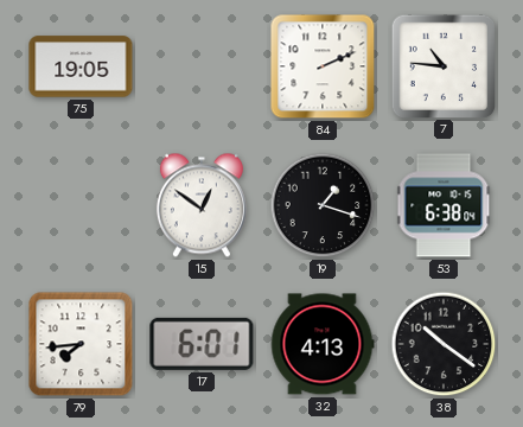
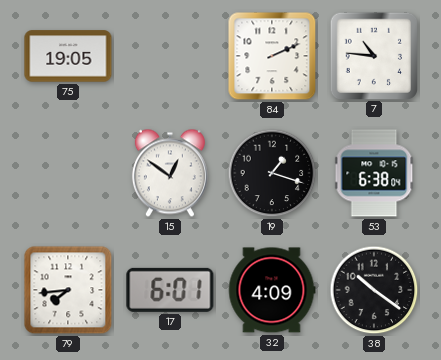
32: 4:13 -> 4:09
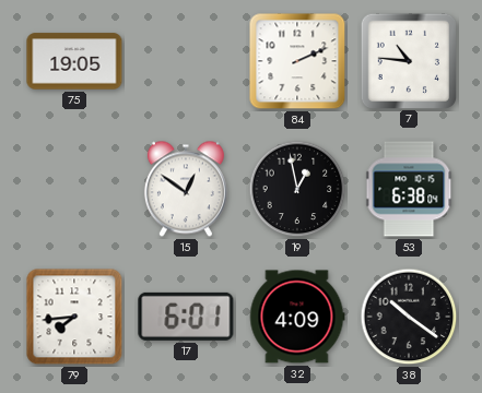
19: 1:18 -> 12:58
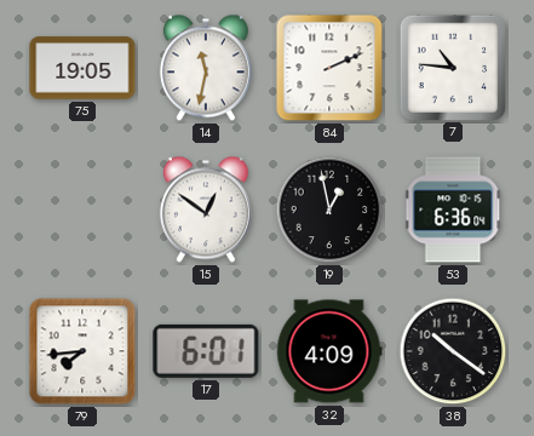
14: none -> 11:32
53: 6:38 -> 6:36
